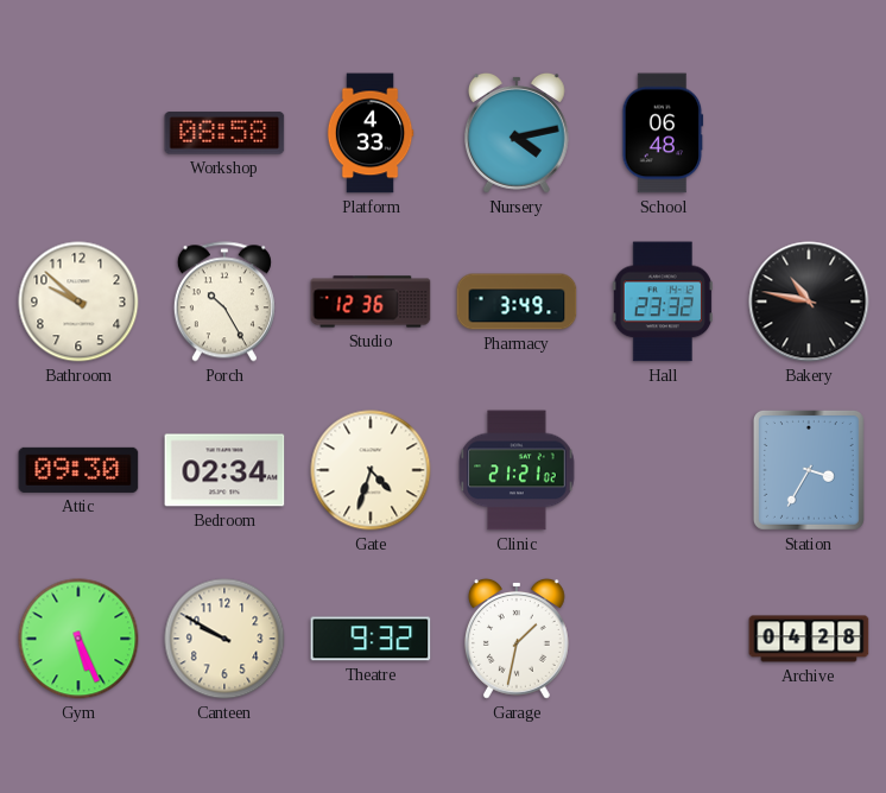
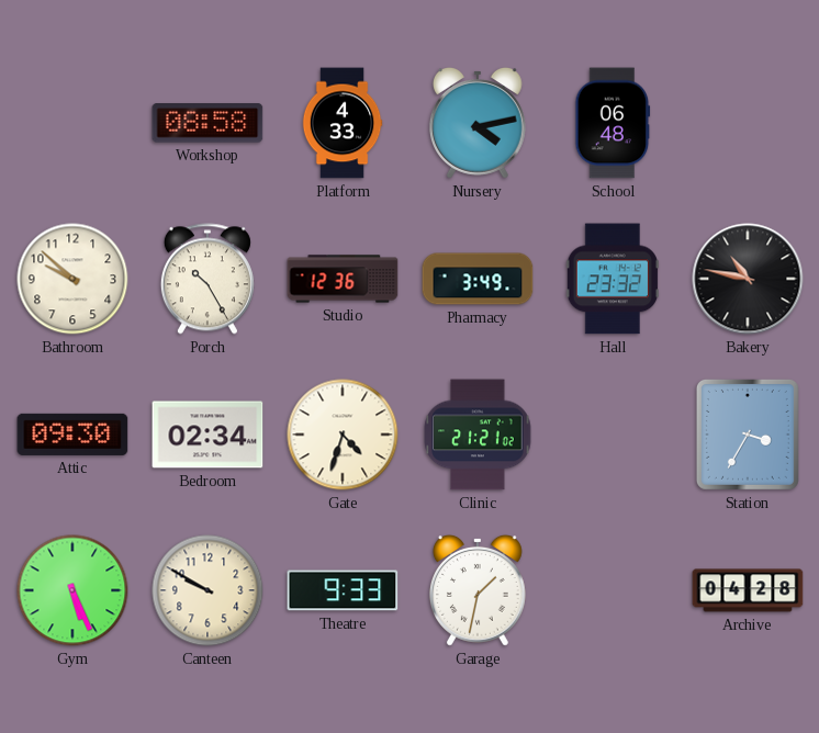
Theatre: 9:32 -> 9:33
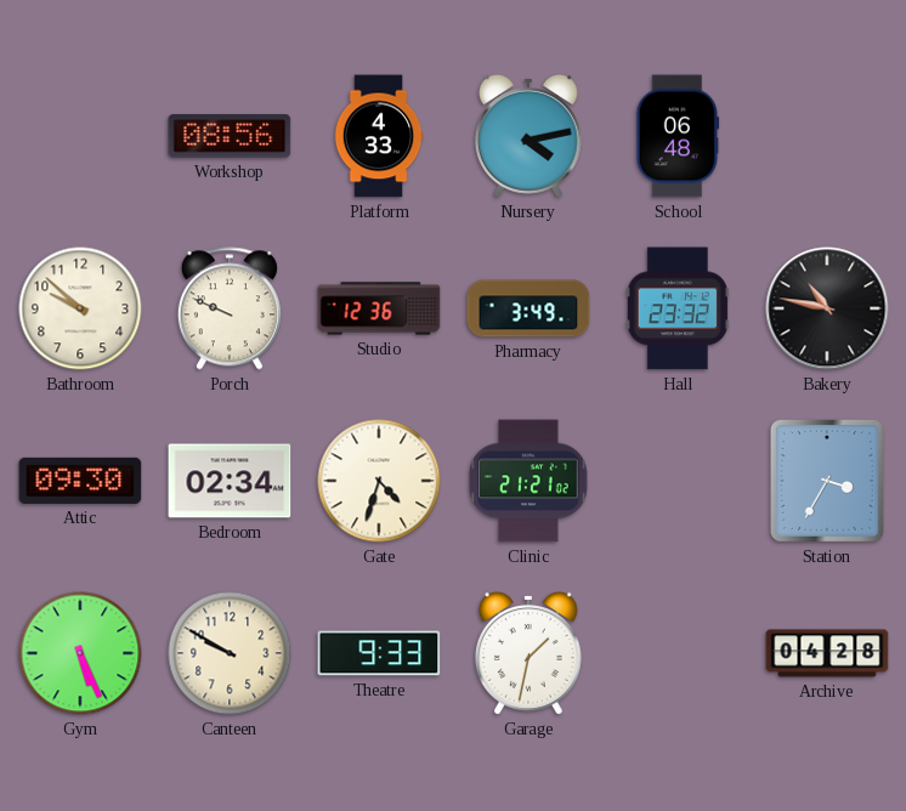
Workshop: 08:58 -> 08:56
Porch: 10:25 -> 9:49
